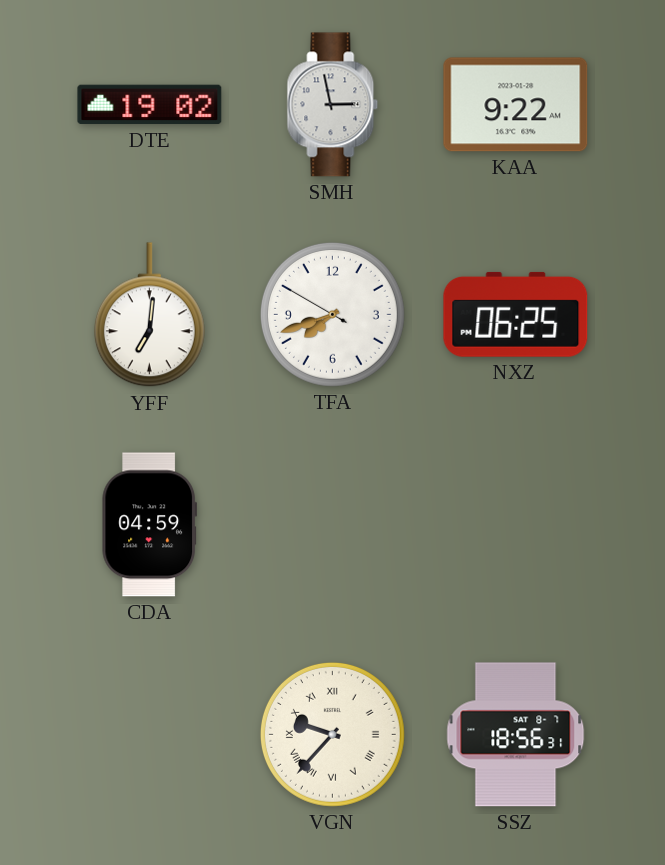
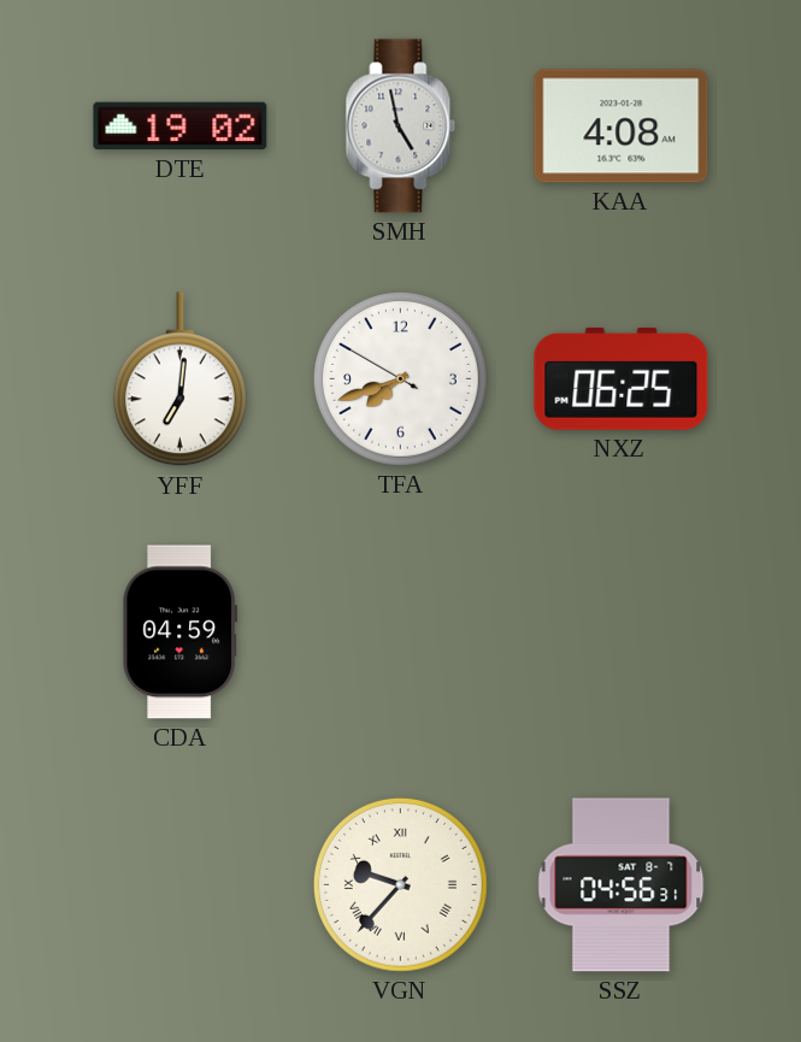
SMH: 2:58 -> 4:58
KAA: 9:22 -> 4:08
SSZ: 18:56 -> 04:56
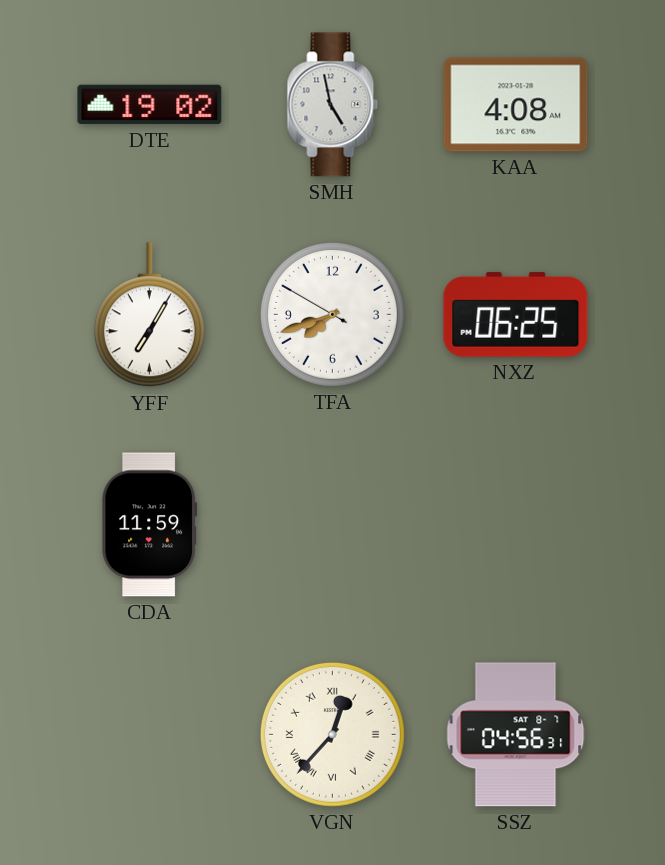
YFF: 7:01 -> 7:05
CDA: 04:59 -> 11:59
VGN: 9:37 -> 12:37
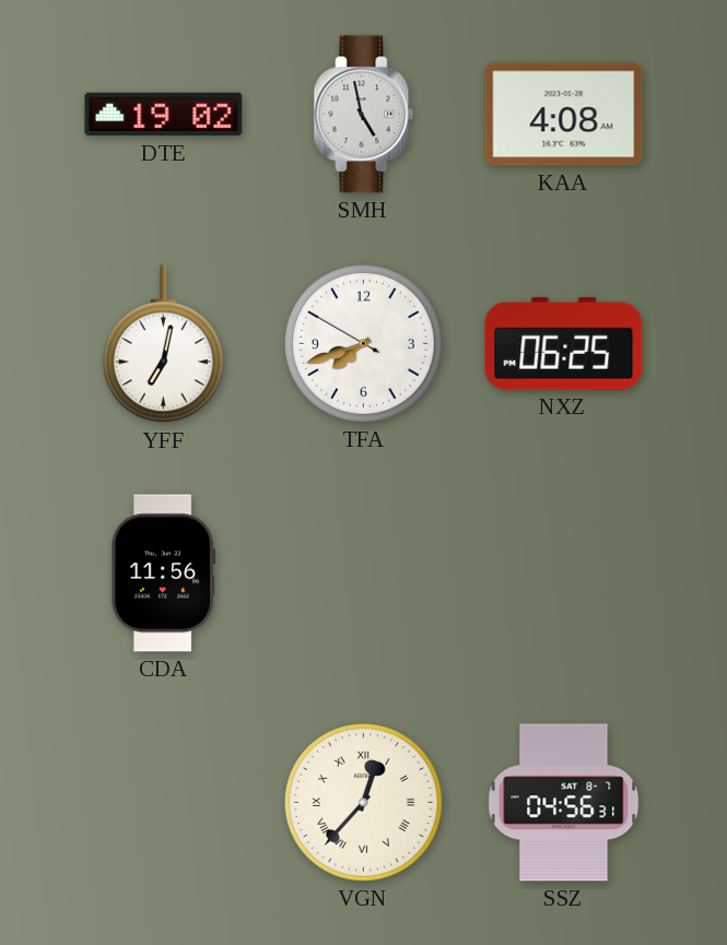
YFF: 7:05 -> 7:02
CDA: 11:59 -> 11:56
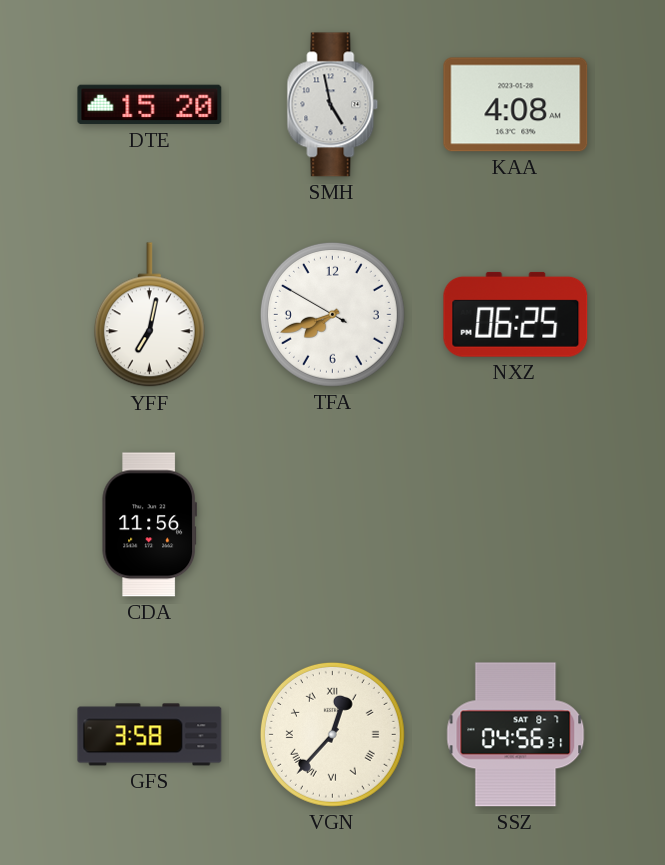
DTE: 19:02 -> 15:20
GFS: none -> 3:58
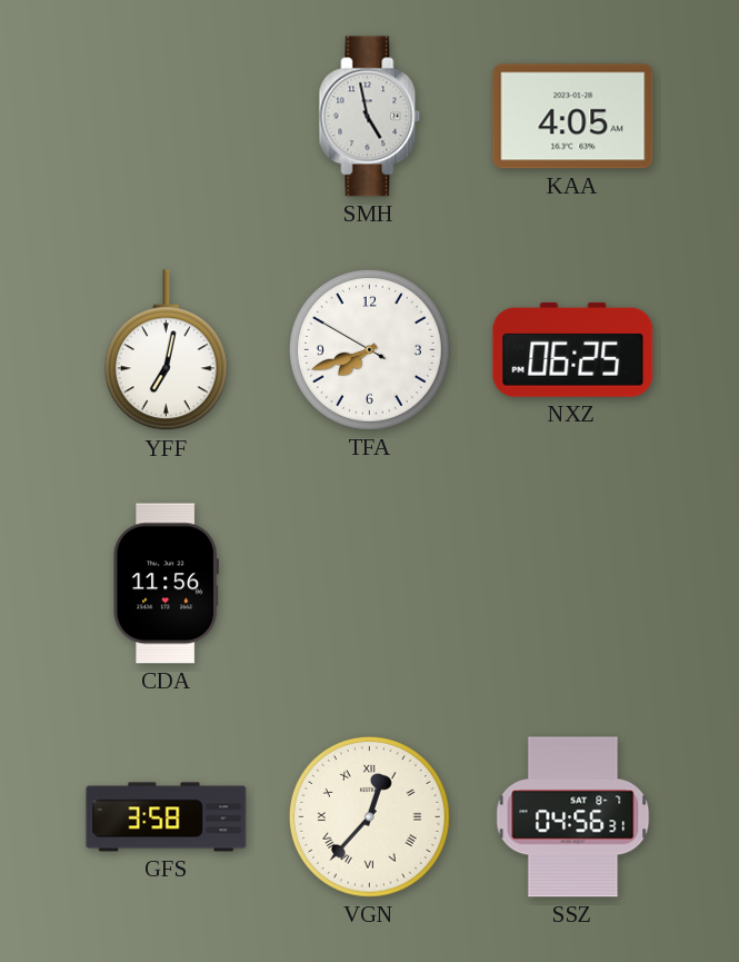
DTE: 15:20 -> none
KAA: 4:08 -> 4:05
